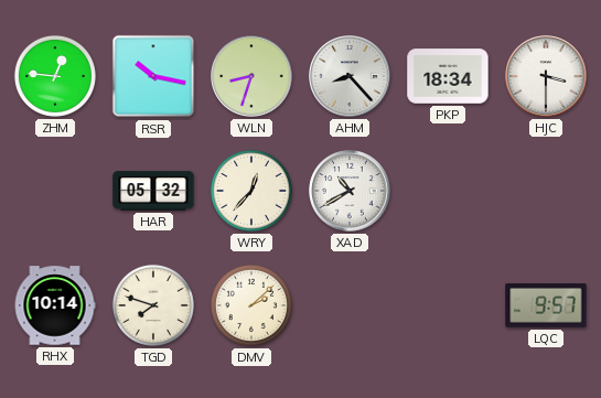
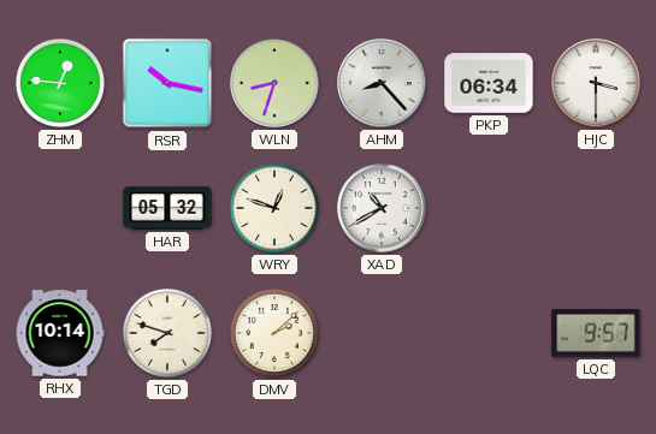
PKP: 18:34 -> 06:34
WRY: 12:37 -> 12:48
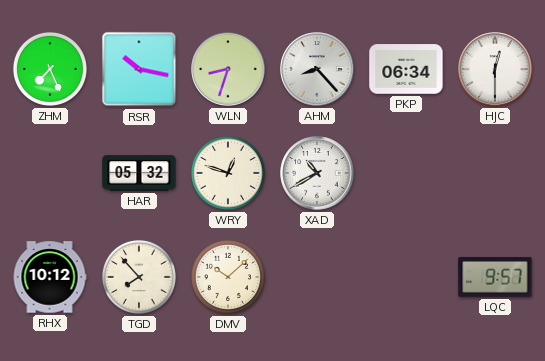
ZHM: 12:46 -> 7:26
HJC: 3:30 -> 12:30
RHX: 10:14 -> 10:12
TGD: 7:48 -> 7:53
DMV: 2:08 -> 10:08
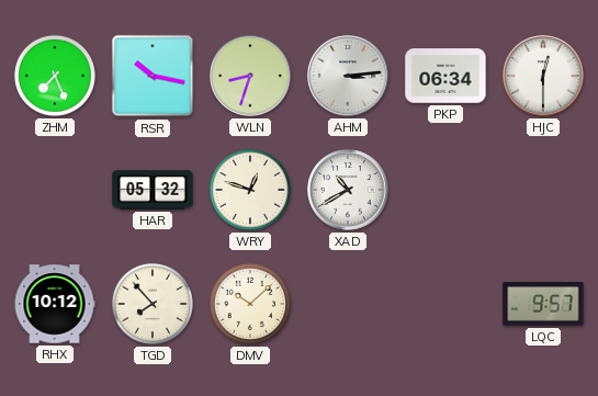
AHM: 8:23 -> 3:14
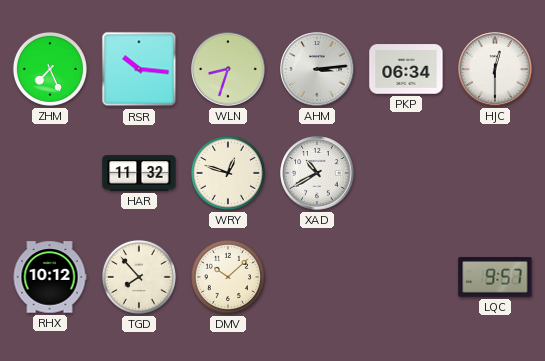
RSR: 10:17 -> 10:16
HAR: 05:32 -> 11:32
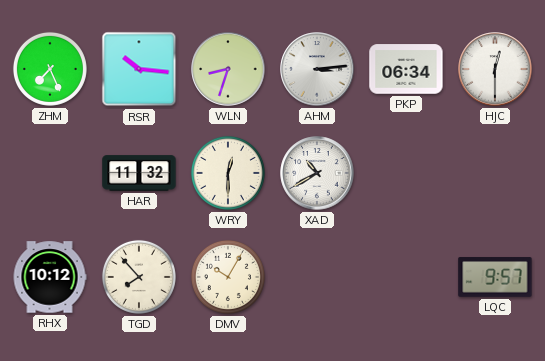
WRY: 12:48 -> 12:30
DMV: 10:08 -> 10:05
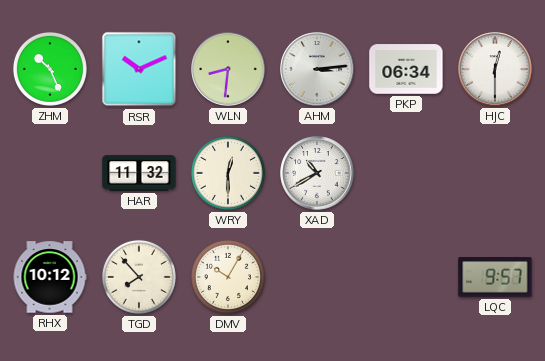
ZHM: 7:26 -> 10:26
RSR: 10:16 -> 10:11
WLN: 8:33 -> 8:31
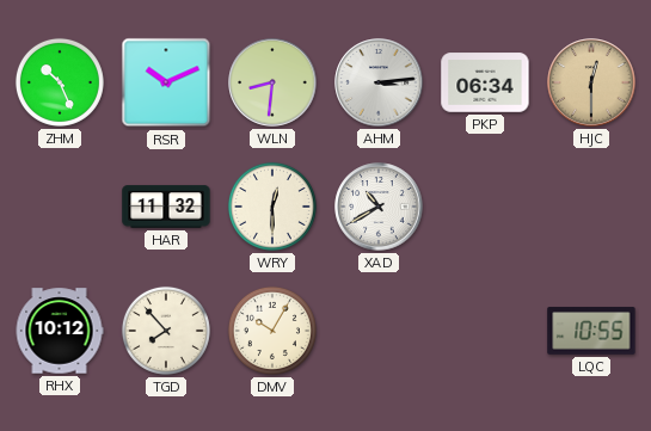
HJC dial: white -> champagne
LQC: 9:57 -> 10:55
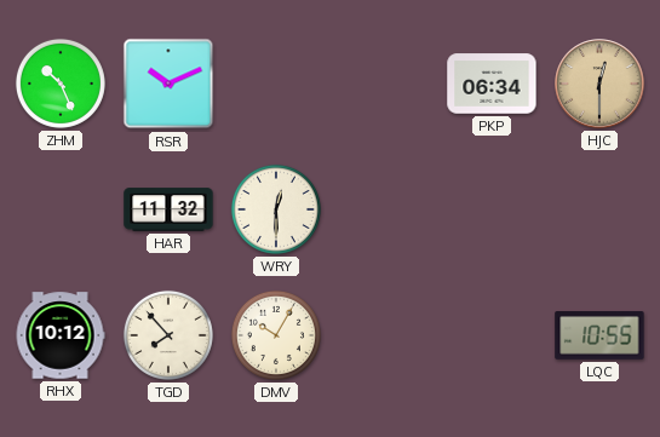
WLN: 8:31 -> none
AHM: 3:14 -> none
XAD: 10:40 -> none
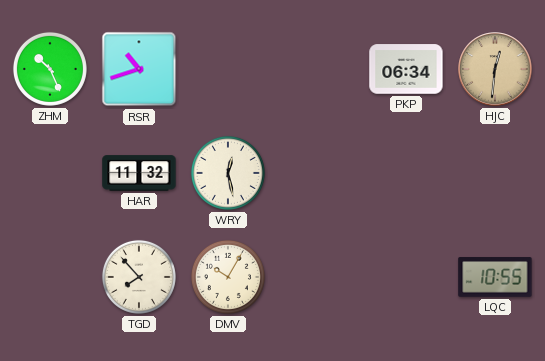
RSR: 10:11 -> 10:42
HJC: 12:30 -> 12:31
WRY: 12:30 -> 12:28
RHX: 10:12 -> none
